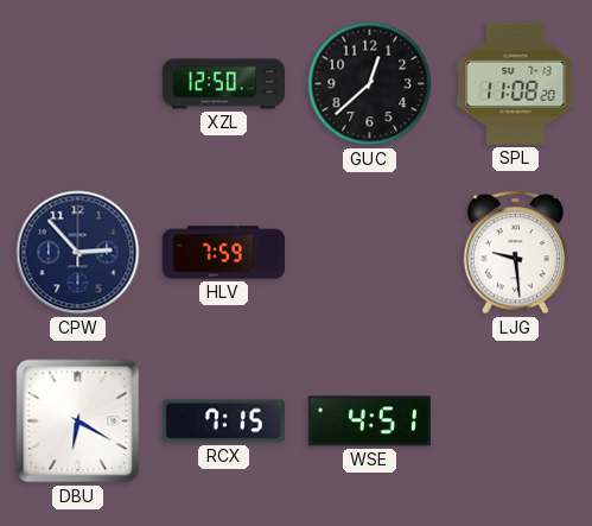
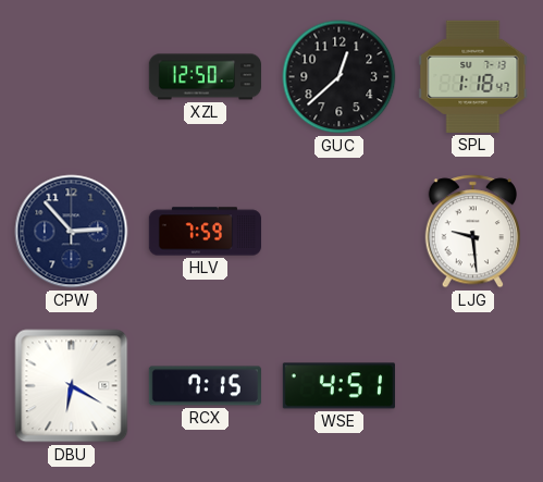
SPL: 11:08 -> 1:18
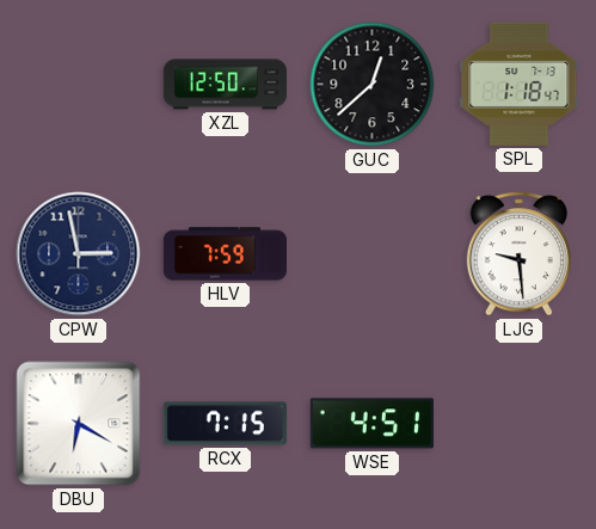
CPW: 2:53 -> 2:58
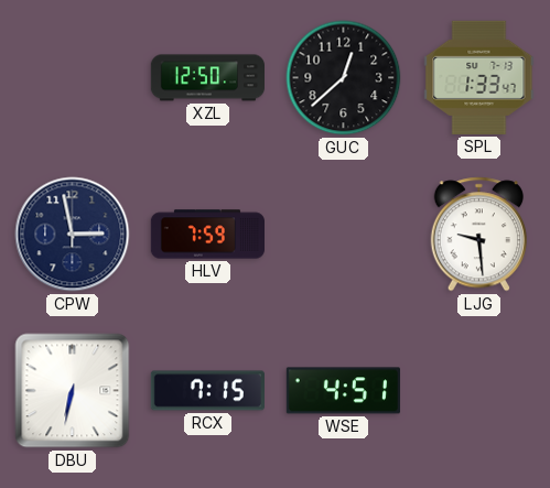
SPL: 1:18 -> 1:33
DBU: 6:20 -> 6:32
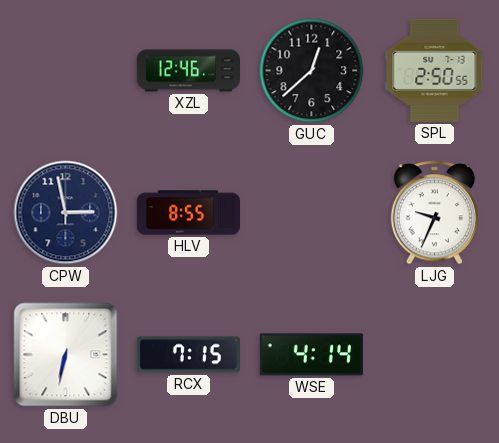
XZL: 12:50 -> 12:46
SPL: 1:33 -> 2:50
HLV: 7:59 -> 8:55
LJG: 9:29 -> 9:34
WSE: 4:51 -> 4:14
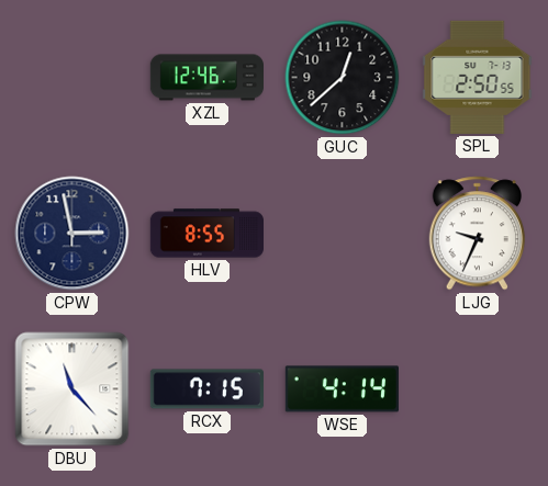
DBU: 6:32 -> 11:23
